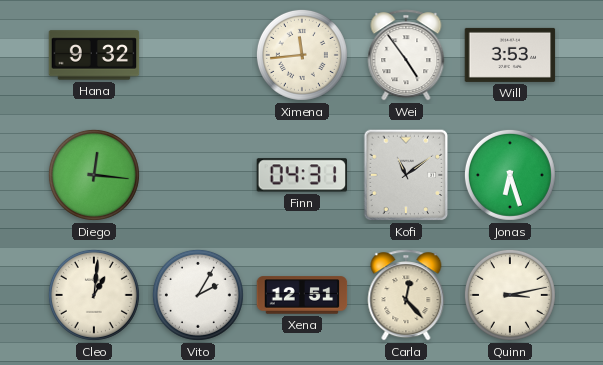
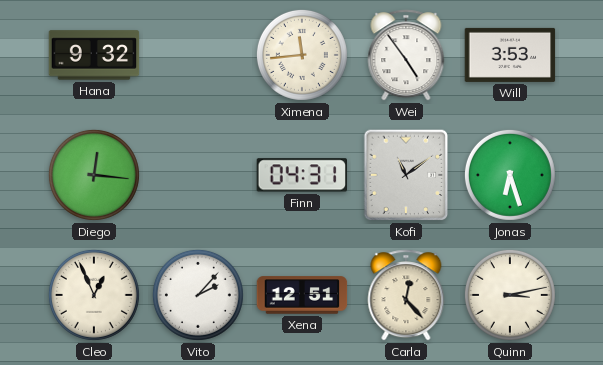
Cleo: 1:01 -> 12:56
Vito: 2:05 -> 2:07
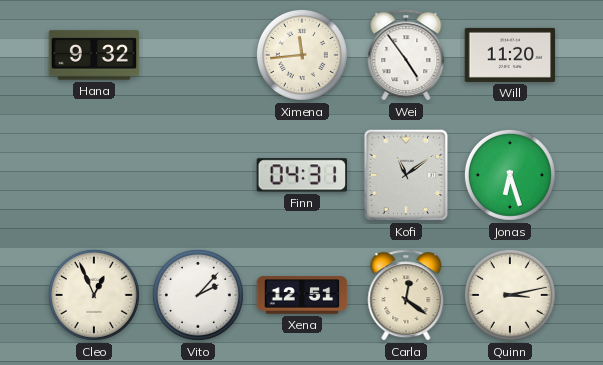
Will: 3:53 -> 11:20
Diego: 12:16 -> none
Carla: 12:23 -> 12:21
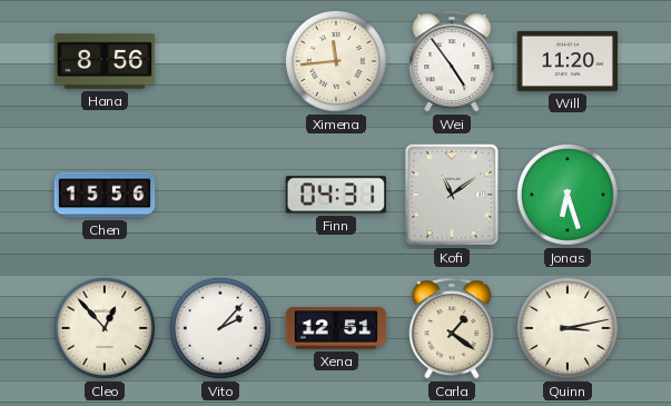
Hana: 9:32 -> 8:56
Chen: none -> 15:56
Cleo: 12:56 -> 12:53
Carla: 12:21 -> 1:21
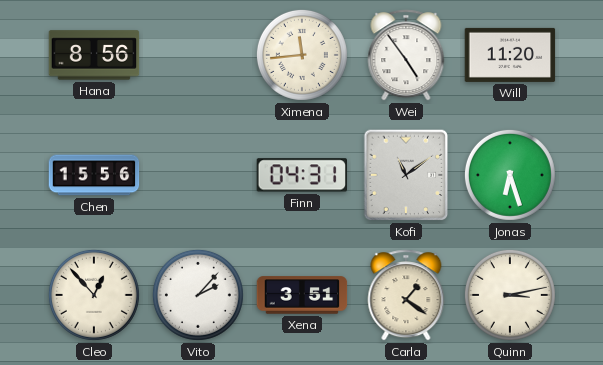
Xena: 12:51 -> 3:51
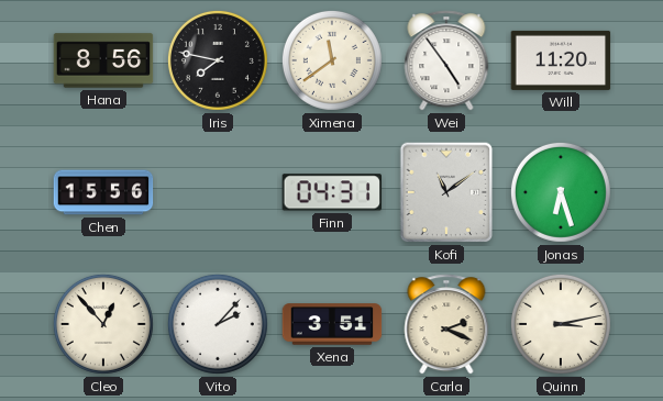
Iris: none -> 7:47
Ximena: 11:44 -> 11:39
Carla: 1:21 -> 2:19
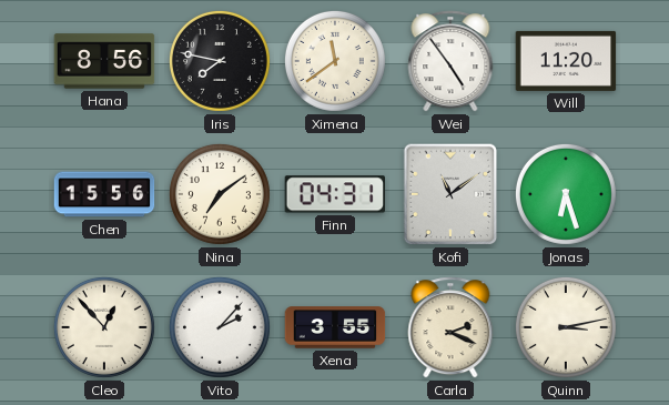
Nina: none -> 7:09
Xena: 3:51 -> 3:55
